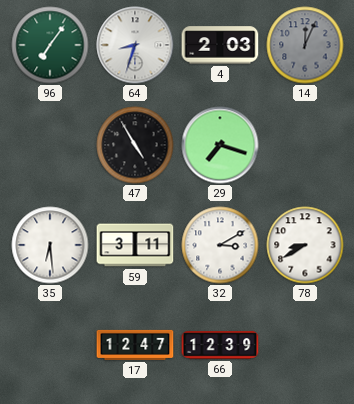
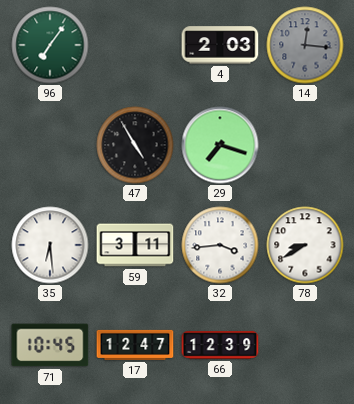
64: 8:33 -> none
14: 12:04 -> 12:16
32: 3:10 -> 3:44
71: none -> 10:45
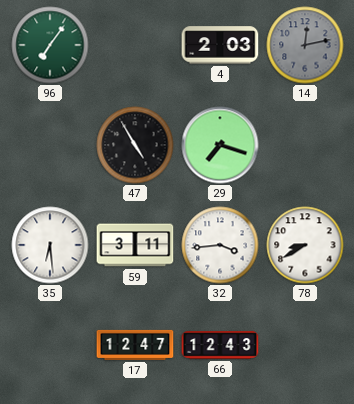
14: 12:16 -> 12:13
71: 10:45 -> none
66: 12:39 -> 12:43
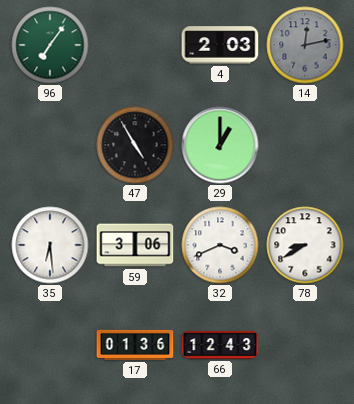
29: 7:18 -> 1:00
59: 3:11 -> 3:06
32: 3:44 -> 3:41
17: 12:47 -> 01:36
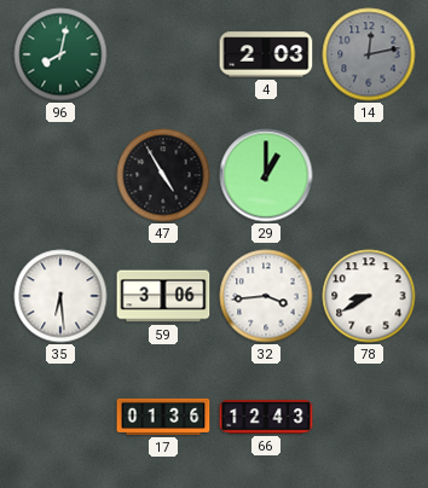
96: 7:06 -> 8:02
32: 3:41 -> 3:44
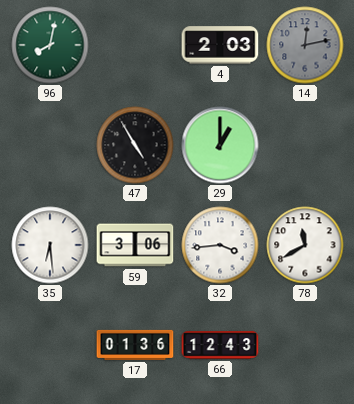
78: 8:40 -> 11:40
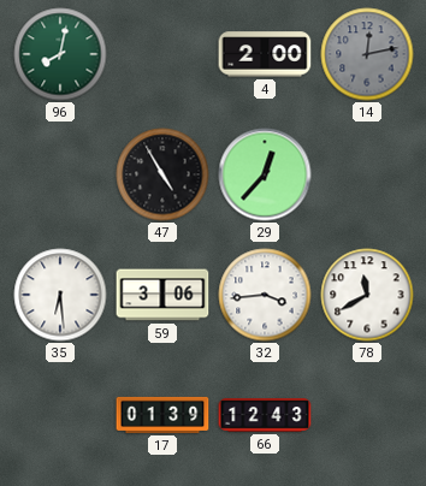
4: 2:03 -> 2:00
29: 1:00 -> 12:37
17: 01:36 -> 01:39
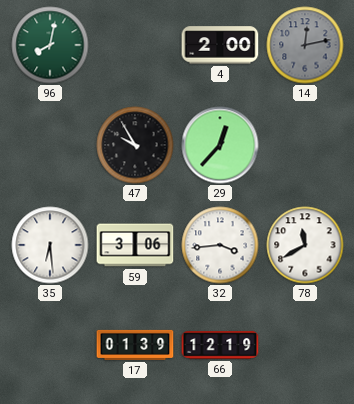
47: 4:55 -> 9:55
66: 12:43 -> 12:19
